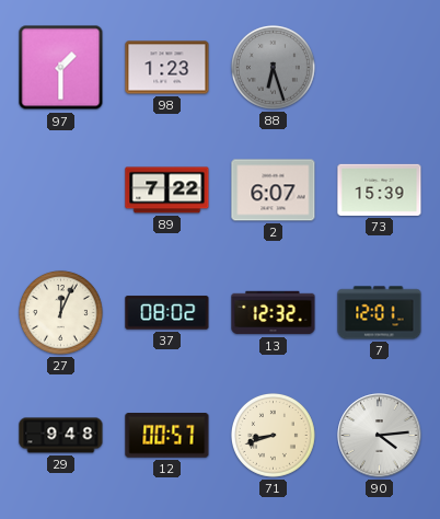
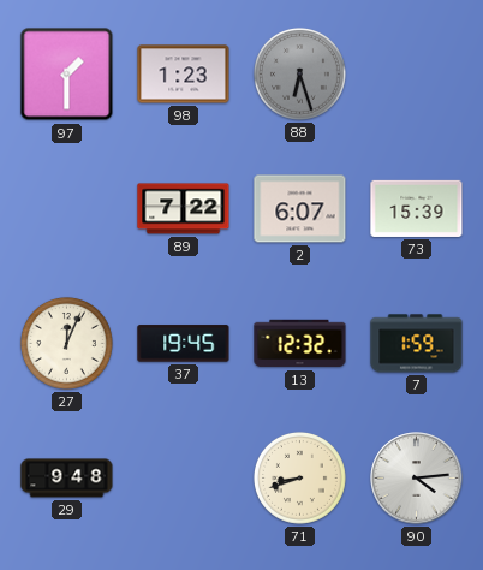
37: 08:02 -> 19:45
7: 12:01 -> 1:59
12: 00:57 -> none
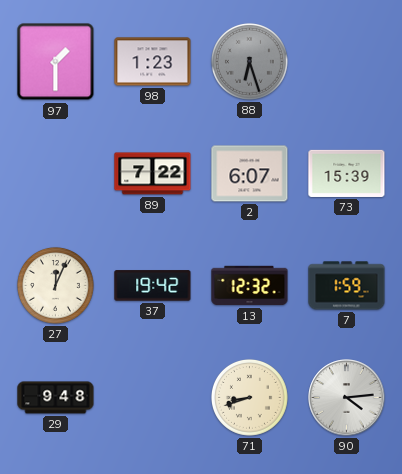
37: 19:45 -> 19:42
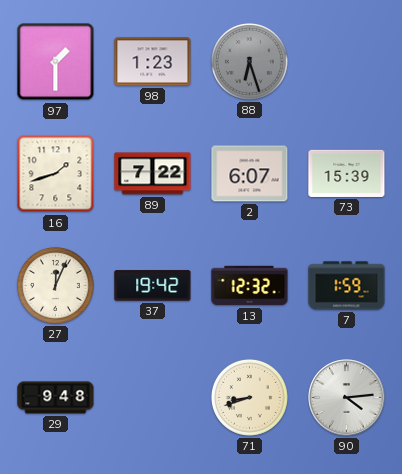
16: none -> 1:42
